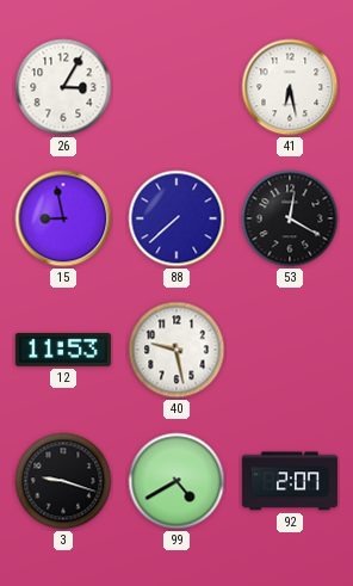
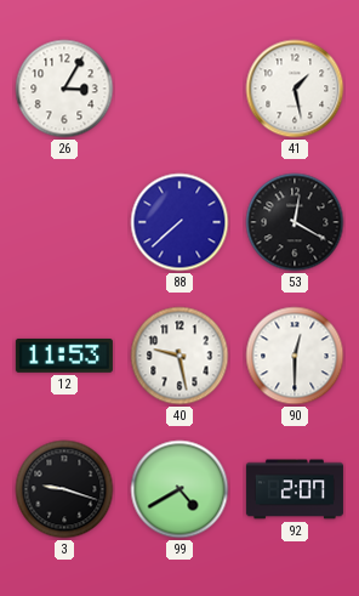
41: 6:28 -> 1:28
15: 8:58 -> none
90: none -> 12:30
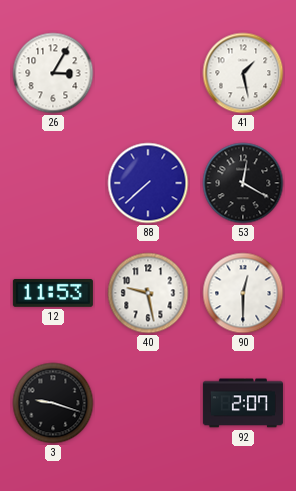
99: 4:40 -> none
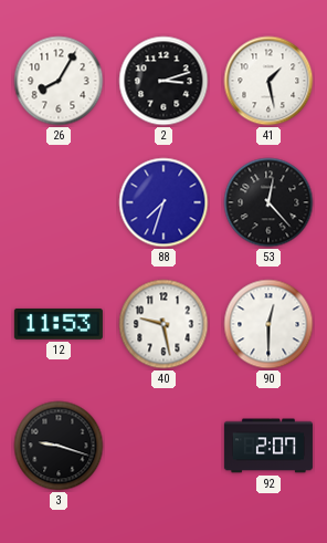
26: 3:05 -> 8:05
2: none -> 3:12
88: 7:38 -> 7:33
53: 12:20 -> 12:23
